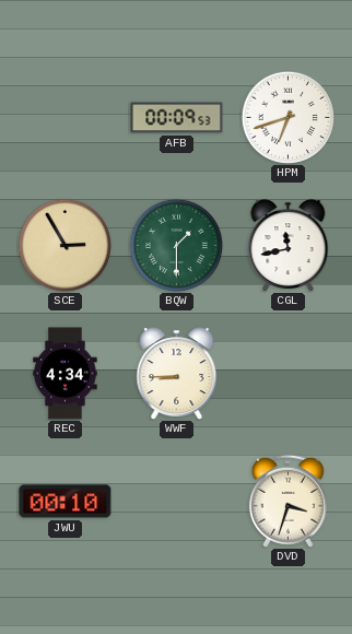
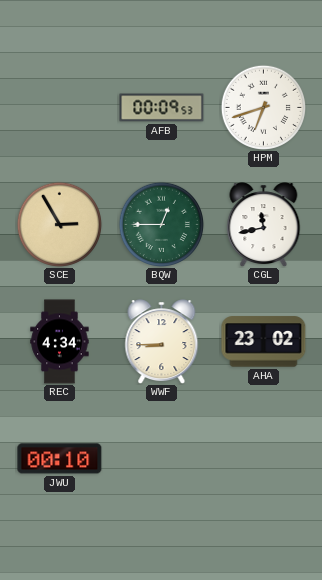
BQW: 1:30 -> 12:45
AHA: none -> 23:02
DVD: 3:33 -> none
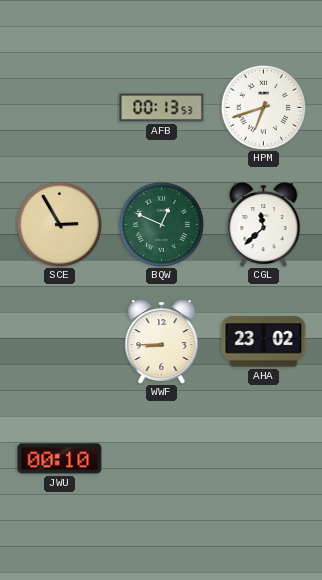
AFB: 00:09 -> 00:13
BQW: 12:45 -> 12:49
CGL: 11:43 -> 11:38
REC: 4:34 -> none
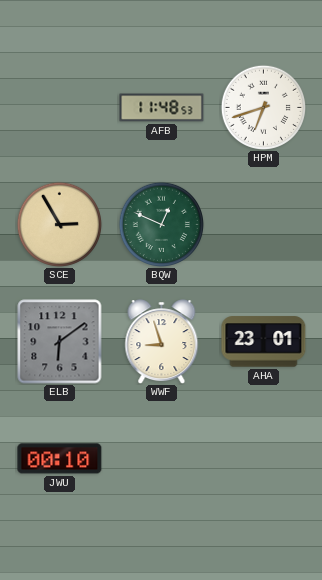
AFB: 00:13 -> 11:48
CGL: 11:38 -> none
ELB: none -> 6:09
WWF: 8:45 -> 8:57
AHA: 23:02 -> 23:01
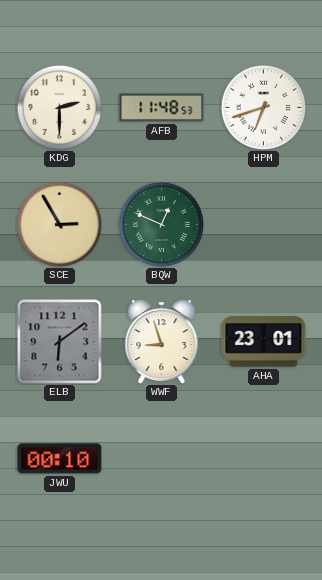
KDG: none -> 2:30
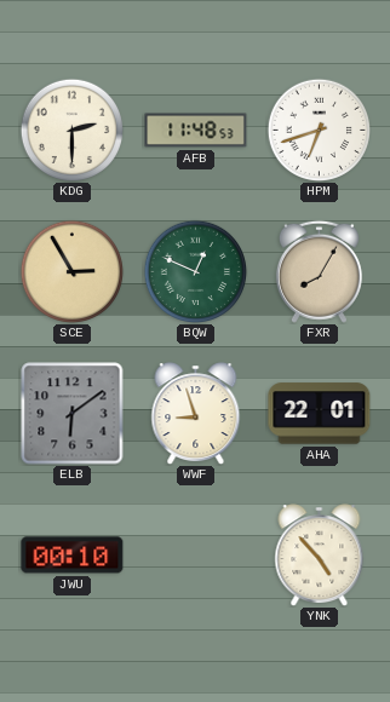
FXR: none -> 8:05
AHA: 23:01 -> 22:01
YNK: none -> 4:53
